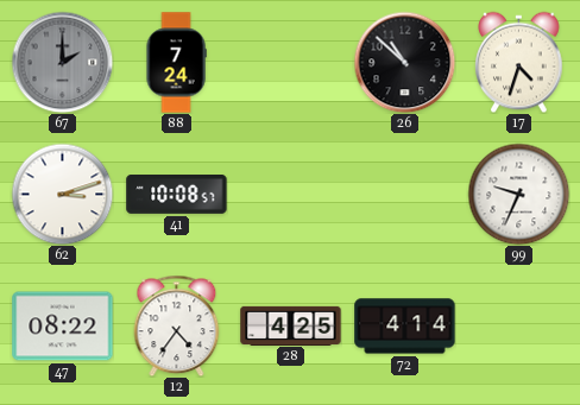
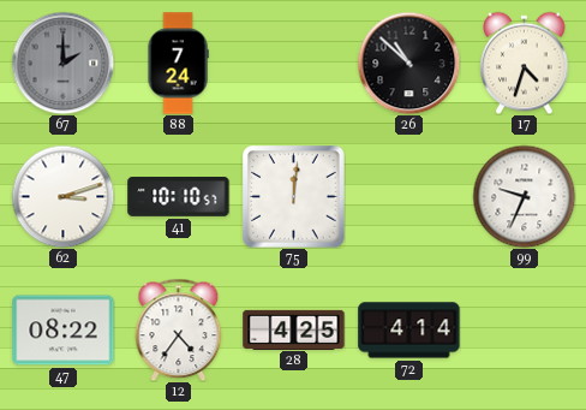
41: 10:08 -> 10:10
75: none -> 12:01
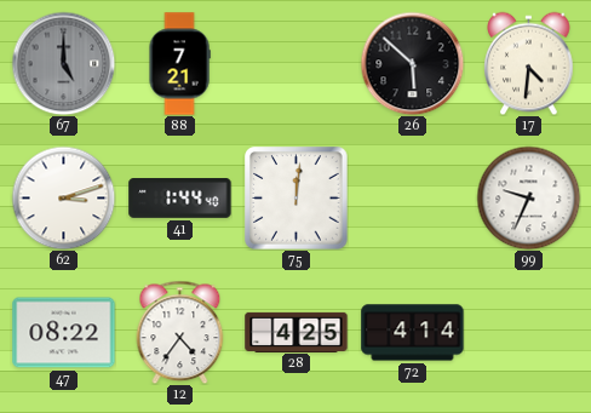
67: 2:00 -> 5:00
88: 7:24 -> 7:21
26: 10:52 -> 5:52
17: 4:33 -> 4:31
41: 10:10 -> 1:44
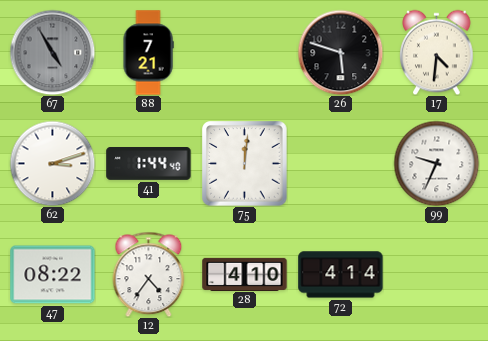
67: 5:00 -> 4:55
26: 5:52 -> 5:48
28: 4:25 -> 4:10
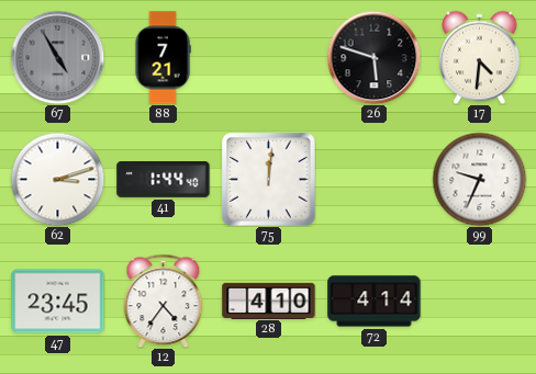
47: 08:22 -> 23:45
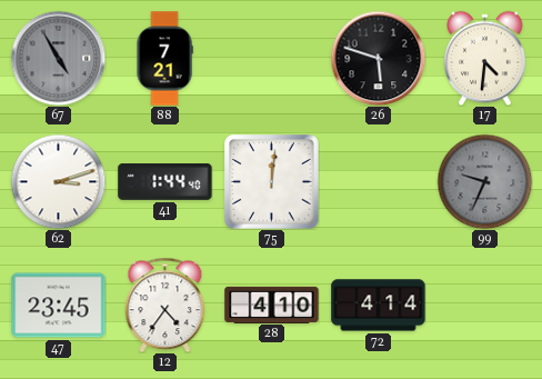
99 dial: white -> grey
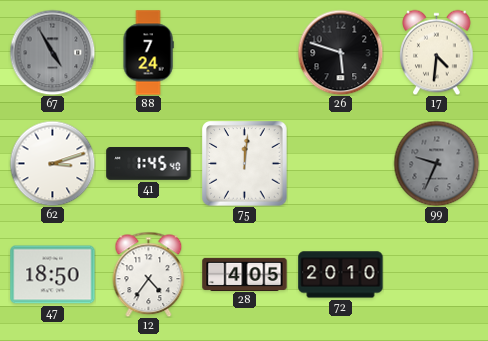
88: 7:21 -> 7:24
41: 1:44 -> 1:45
47: 23:45 -> 18:50
28: 4:10 -> 4:05
72: 4:14 -> 20:10
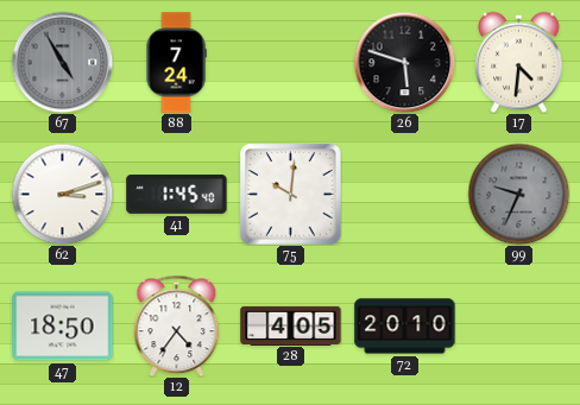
75: 12:01 -> 10:01
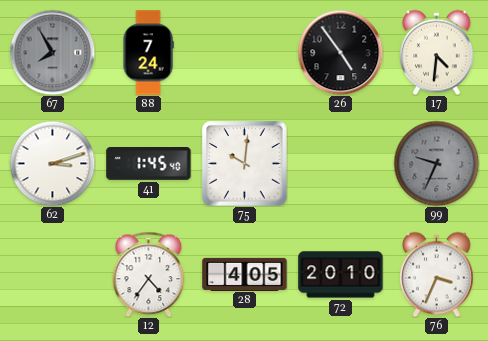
67: 4:55 -> 7:55
26: 5:48 -> 4:54
47: 18:50 -> none
76: none -> 3:34
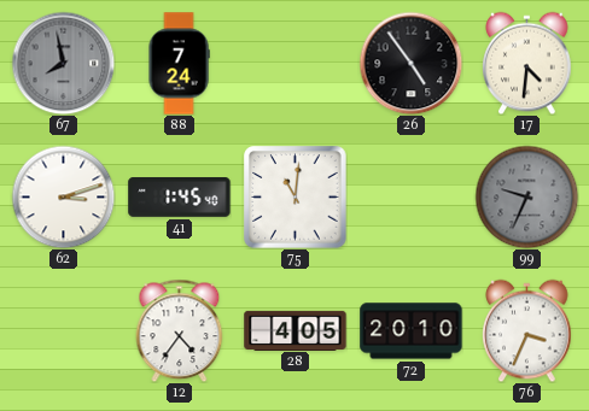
67: 7:55 -> 7:58
75: 10:01 -> 11:01
